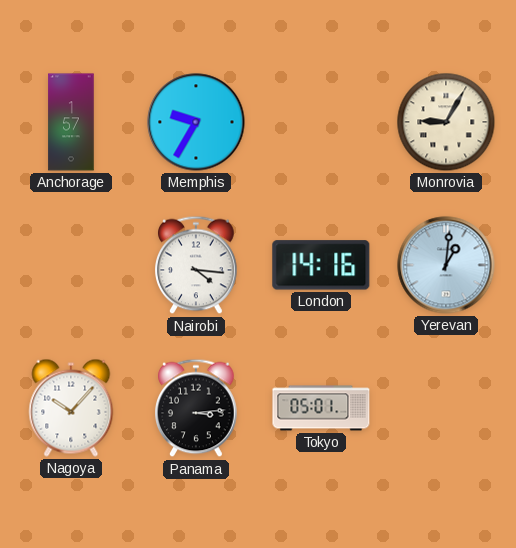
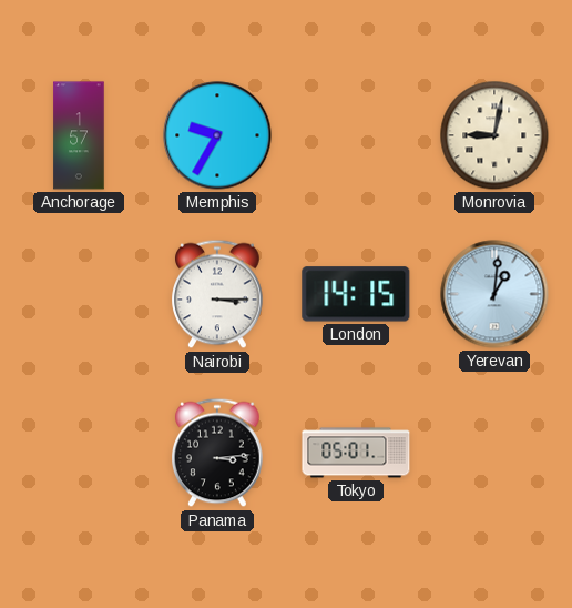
Monrovia: 9:05 -> 9:02
Nairobi: 4:16 -> 3:15
London: 14:16 -> 14:15
Nagoya: 10:07 -> none
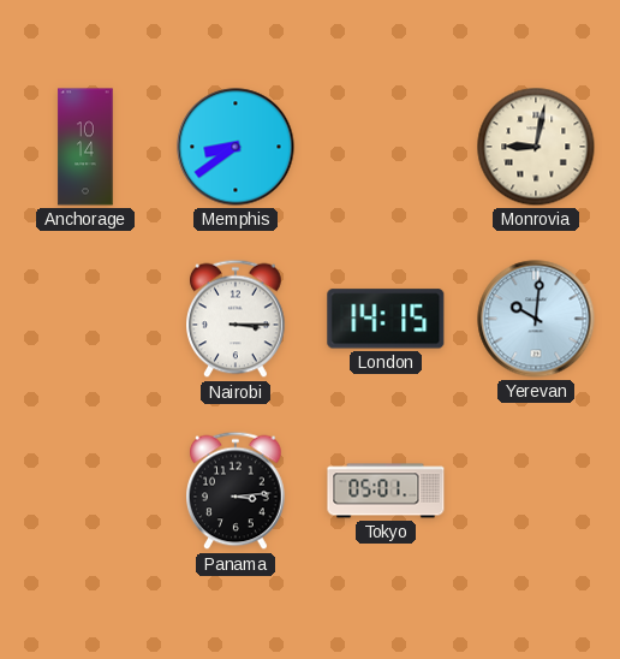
Anchorage: 1:57 -> 10:14
Memphis: 9:35 -> 8:39
Yerevan: 1:01 -> 10:01
